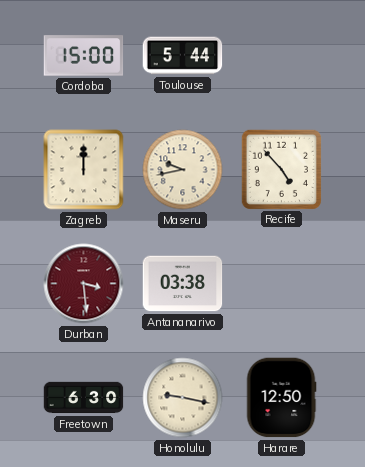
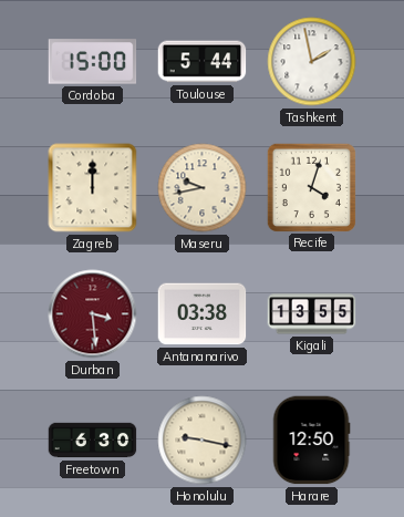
Tashkent: none -> 1:58
Recife: 4:53 -> 4:03
Kigali: none -> 13:55
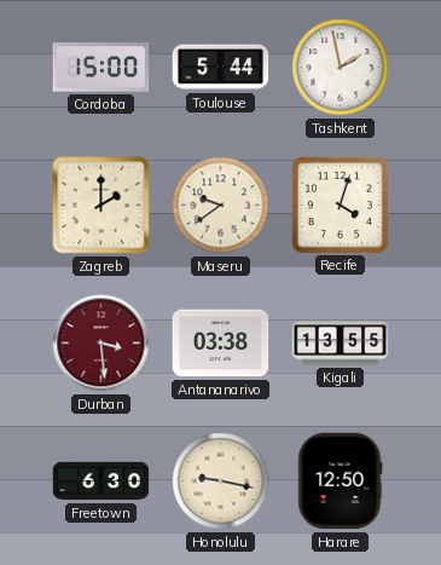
Zagreb: 12:00 -> 2:00
Maseru: 9:43 -> 9:39
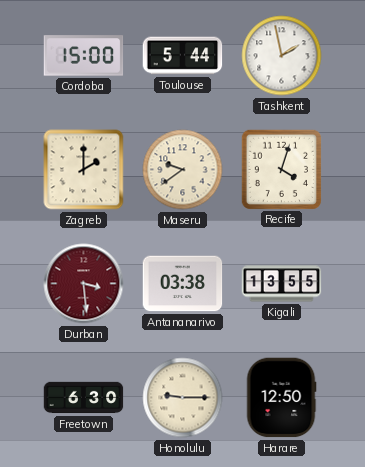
Honolulu: 9:17 -> 9:15
